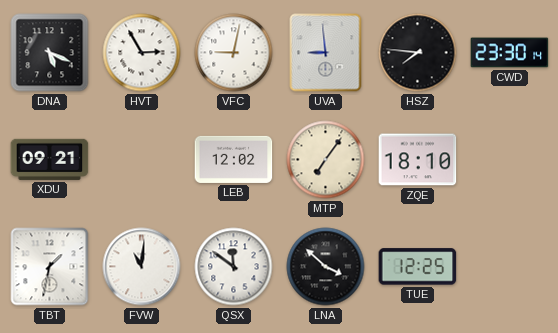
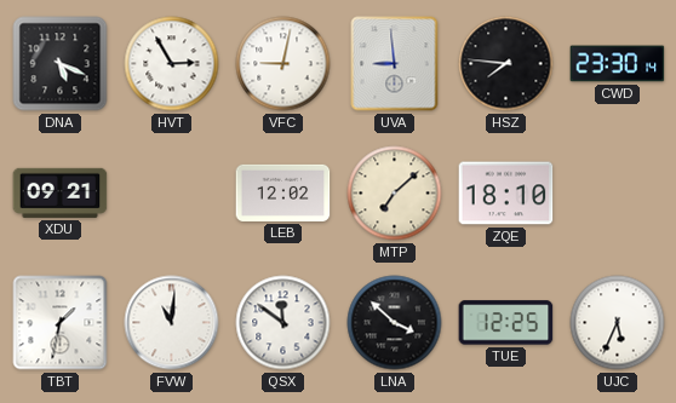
MTP: 7:06 -> 7:08
UJC: none -> 5:34
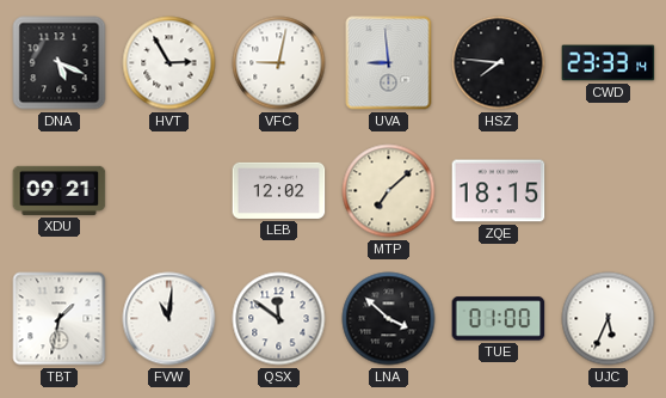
CWD: 23:30 -> 23:33
ZQE: 18:10 -> 18:15
TUE: 12:25 -> 01:00
